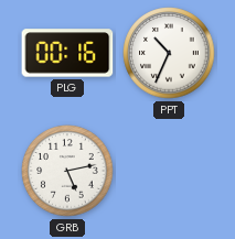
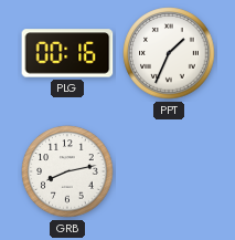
PPT: 10:34 -> 1:34
GRB: 5:13 -> 8:13
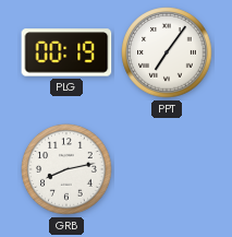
PLG: 00:16 -> 00:19
PPT: 1:34 -> 7:06
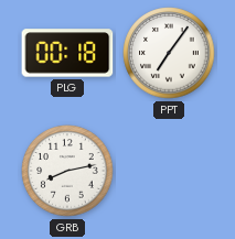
PLG: 00:19 -> 00:18
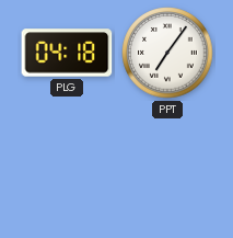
PLG: 00:18 -> 04:18
GRB: 8:13 -> none
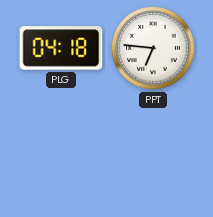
PPT: 7:06 -> 6:46
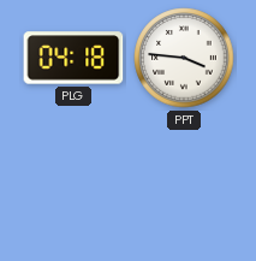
PPT: 6:46 -> 3:46
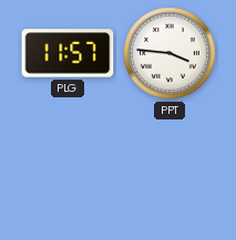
PLG: 04:18 -> 11:57
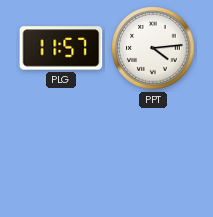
PPT: 3:46 -> 4:14
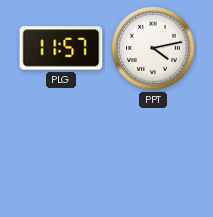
PPT: 4:14 -> 4:13
